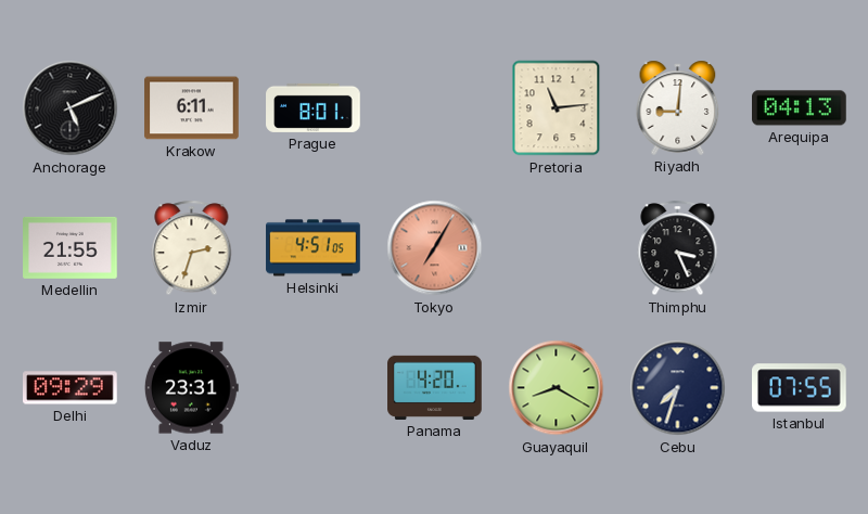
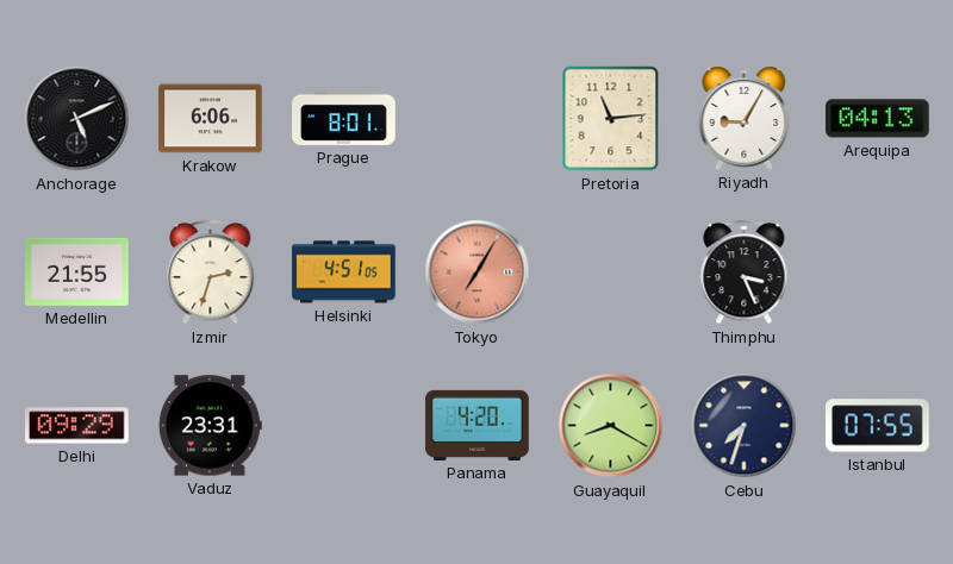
Krakow: 6:11 -> 6:06
Riyadh: 9:01 -> 9:05
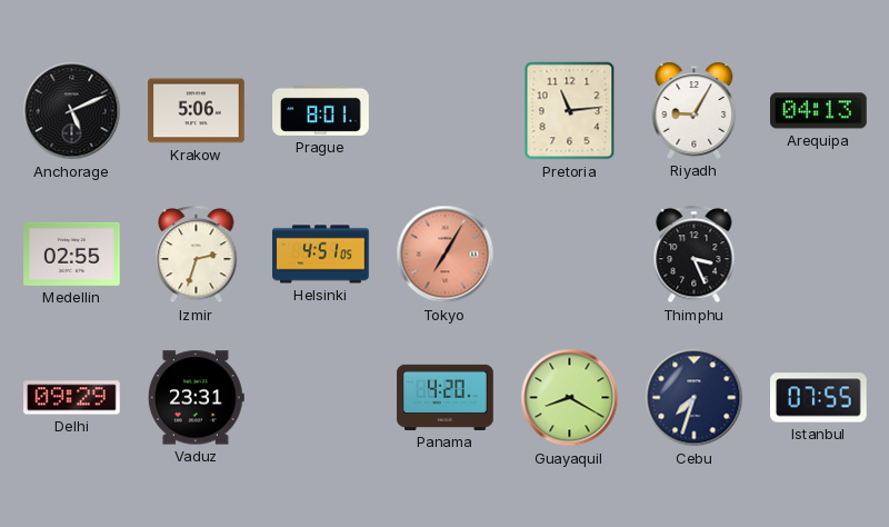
Krakow: 6:06 -> 5:06
Medellin: 21:55 -> 02:55
